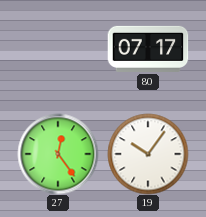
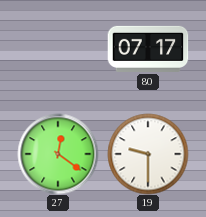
27: 12:24 -> 12:21
19: 10:06 -> 9:30
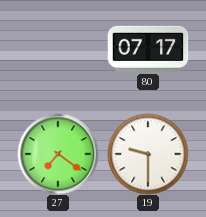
27: 12:21 -> 7:21
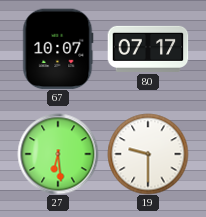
67: none -> 10:07
27: 7:21 -> 6:29
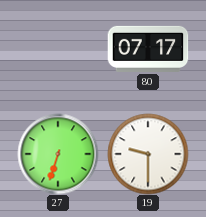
67: 10:07 -> none
27: 6:29 -> 6:33
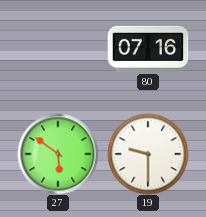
80: 07:17 -> 07:16
27: 6:33 -> 5:51
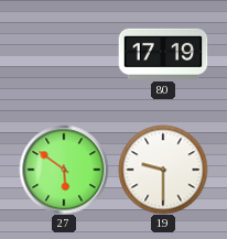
80: 07:16 -> 17:19
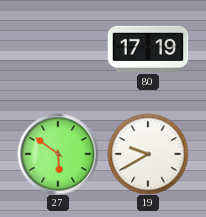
19: 9:30 -> 9:40
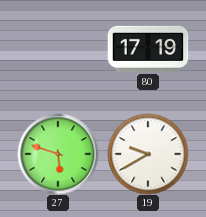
27: 5:51 -> 5:48
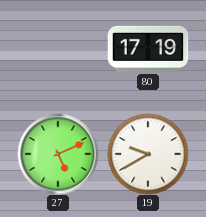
27: 5:48 -> 5:11
